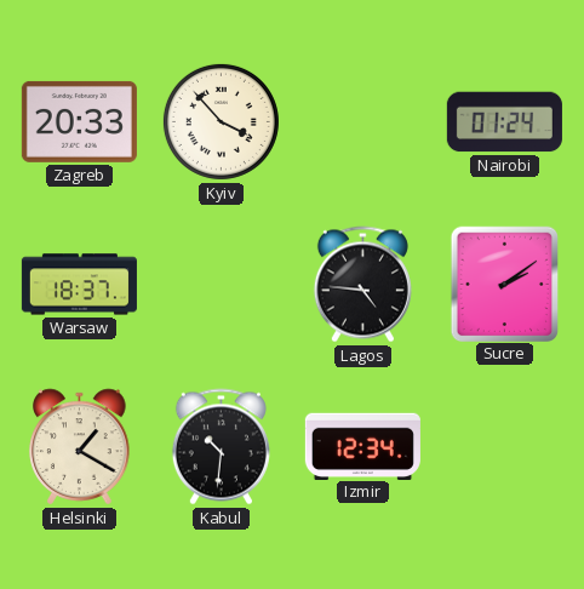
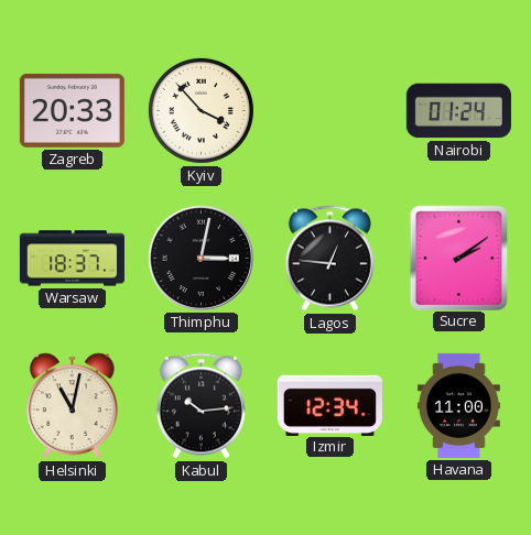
Thimphu: none -> 3:02
Lagos: 4:46 -> 12:46
Helsinki: 1:20 -> 11:02
Kabul: 10:31 -> 10:14
Havana: none -> 11:00
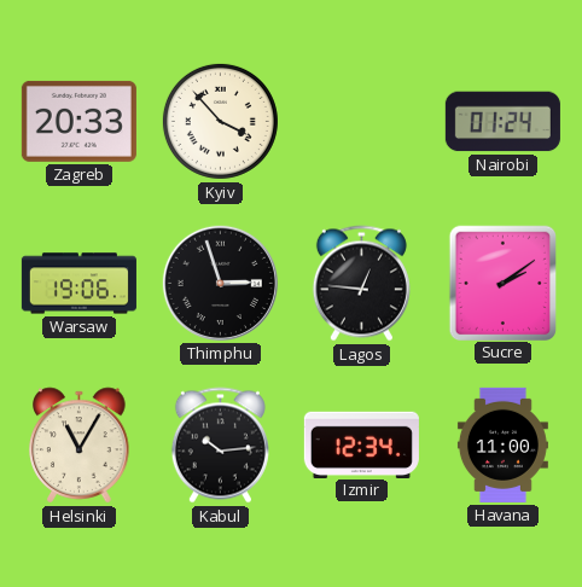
Warsaw: 18:37 -> 19:06
Thimphu: 3:02 -> 2:57
Helsinki: 11:02 -> 11:05
